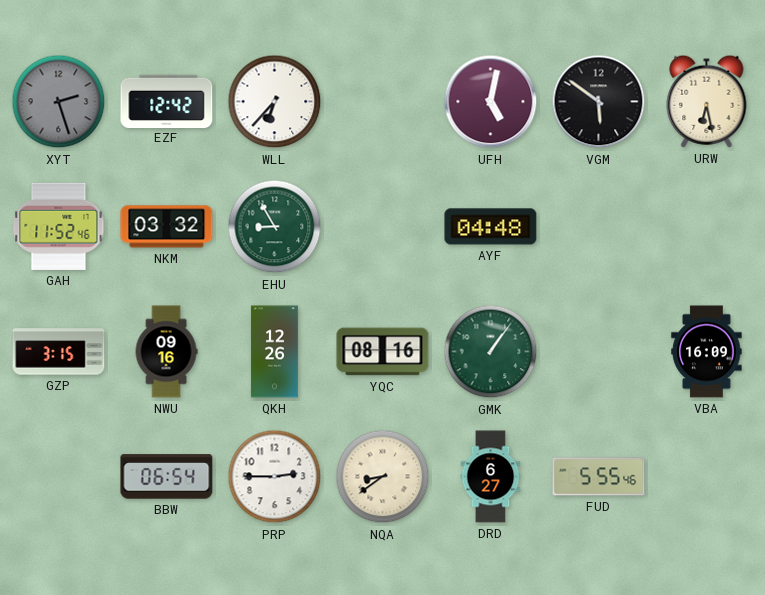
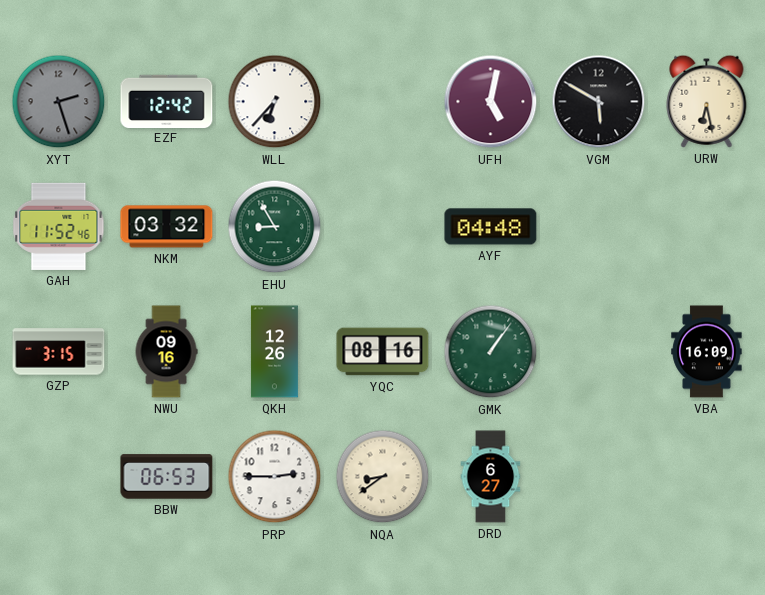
VGM: 5:51 -> 5:50
BBW: 06:54 -> 06:53
FUD: 5:55 -> none
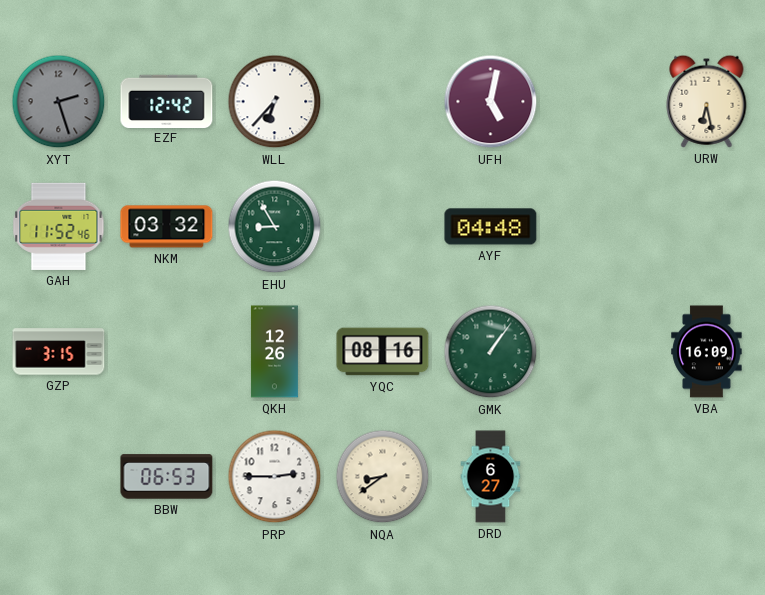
VGM: 5:50 -> none
NWU: 09:16 -> none
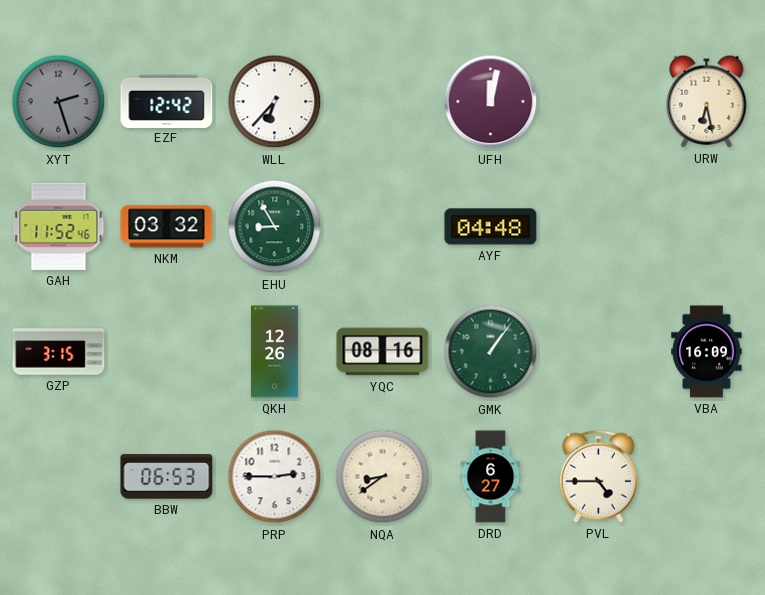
UFH: 5:02 -> 12:02
PVL: none -> 4:45
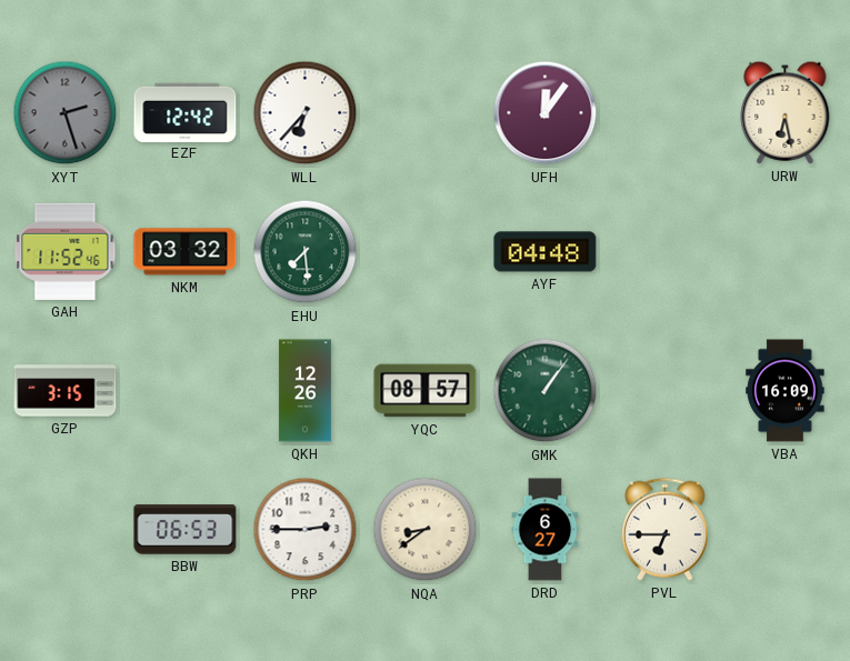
UFH: 12:02 -> 12:06
EHU: 8:55 -> 7:29
YQC: 08:16 -> 08:57
PVL: 4:45 -> 6:45
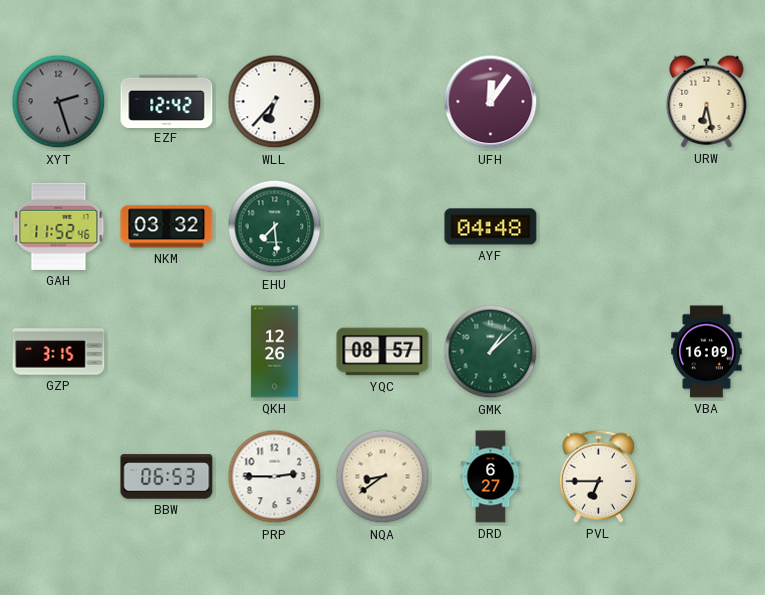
GMK: 1:06 -> 1:08
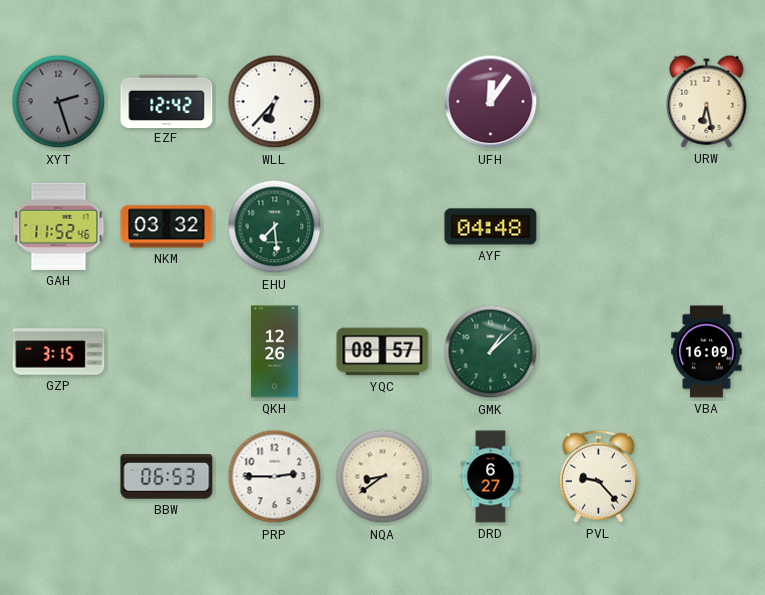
PVL: 6:45 -> 9:23
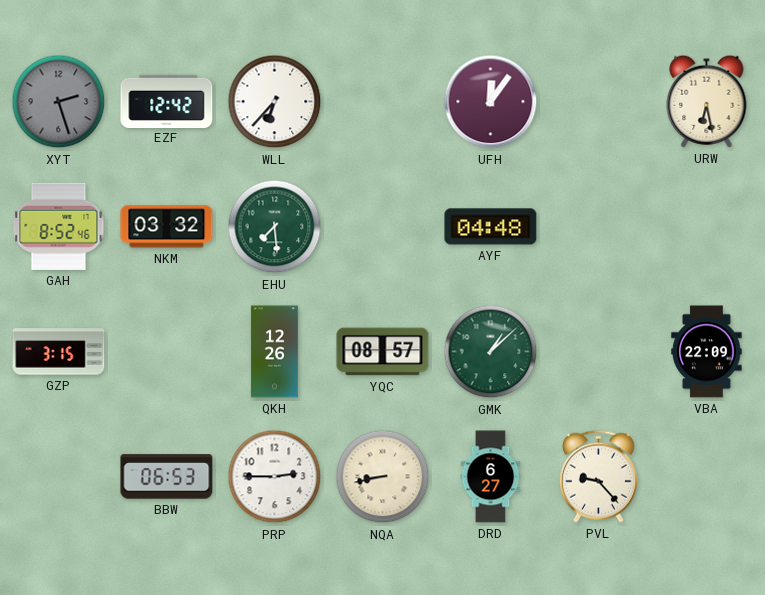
GAH: 11:52 -> 8:52
VBA: 16:09 -> 22:09
NQA: 8:39 -> 8:43
